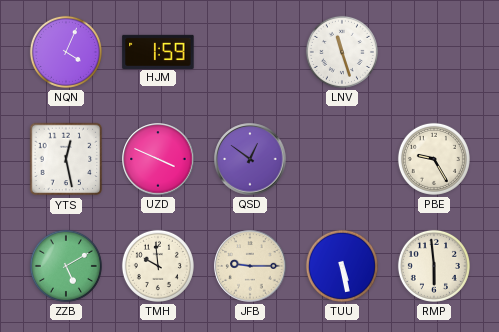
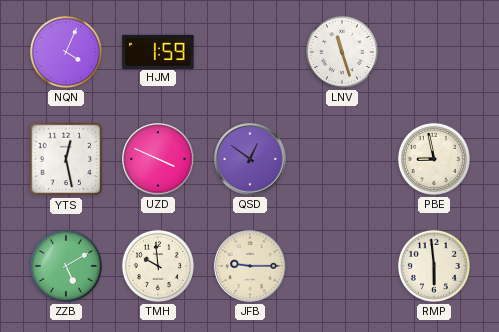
PBE: 9:25 -> 8:58
TUU: 5:28 -> none
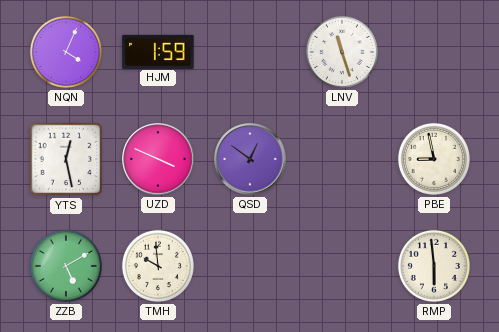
JFB: 9:15 -> none
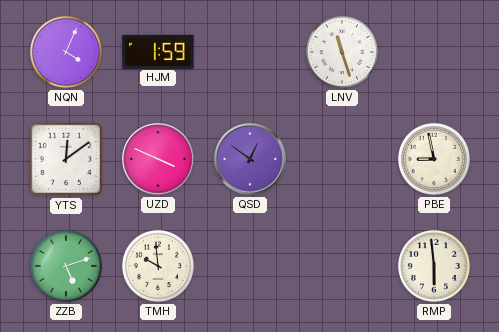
YTS: 12:28 -> 12:09
ZZB: 5:10 -> 5:12
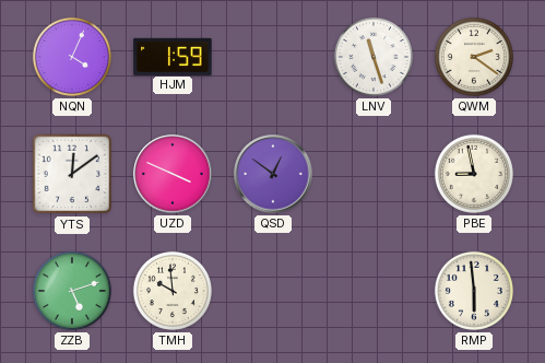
QWM: none -> 2:21
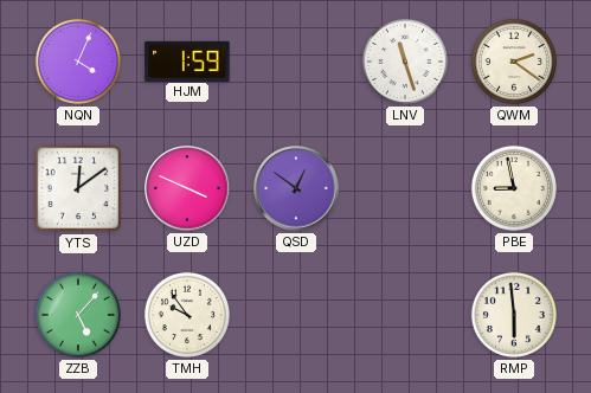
ZZB: 5:12 -> 5:07
TMH: 9:59 -> 9:54
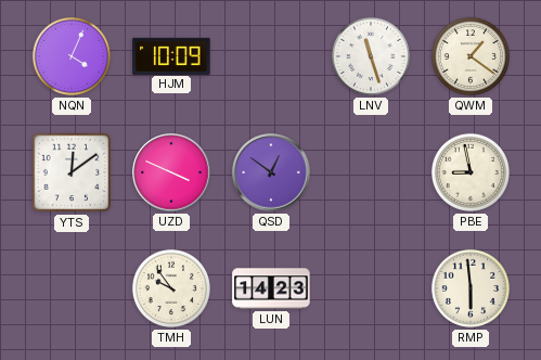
HJM: 1:59 -> 10:09
QWM: 2:21 -> 1:21
ZZB: 5:07 -> none
LUN: none -> 14:23
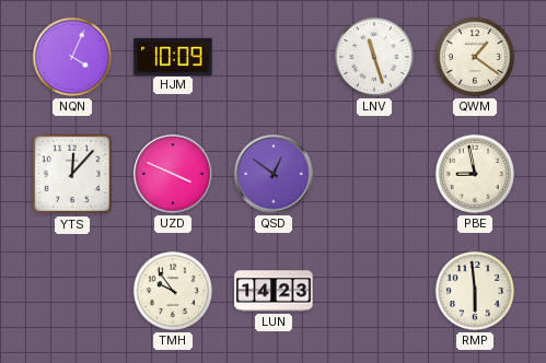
YTS: 12:09 -> 12:07
